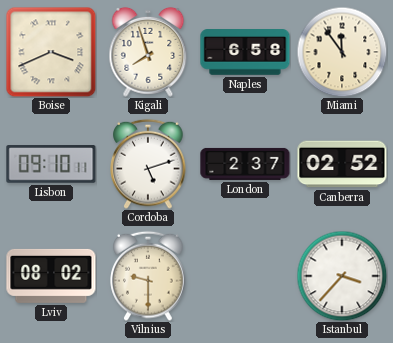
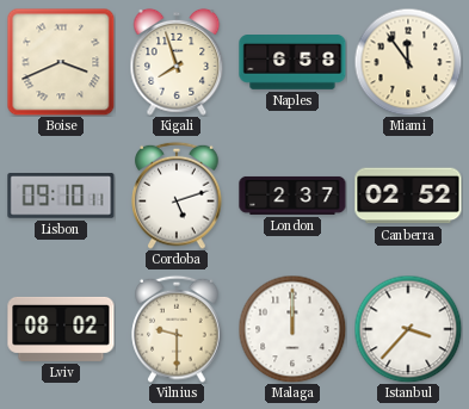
Malaga: none -> 12:00
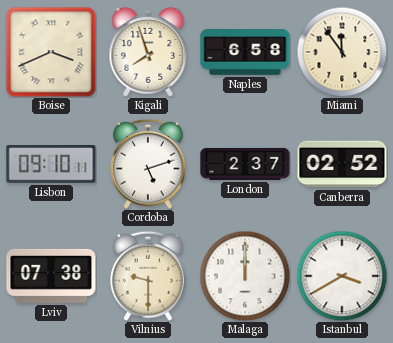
Lviv: 08:02 -> 07:38
Istanbul: 3:37 -> 3:40
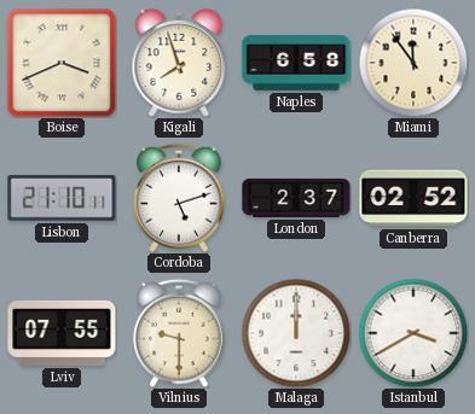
Lisbon: 09:10 -> 21:10
Lviv: 07:38 -> 07:55
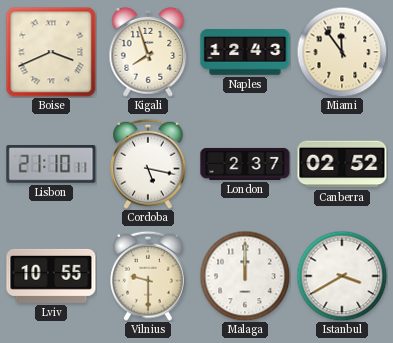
Naples: 6:58 -> 12:43
Cordoba: 5:12 -> 5:17
Lviv: 07:55 -> 10:55
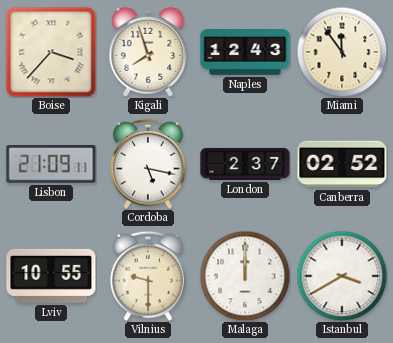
Boise: 3:41 -> 3:37
Lisbon: 21:10 -> 21:09
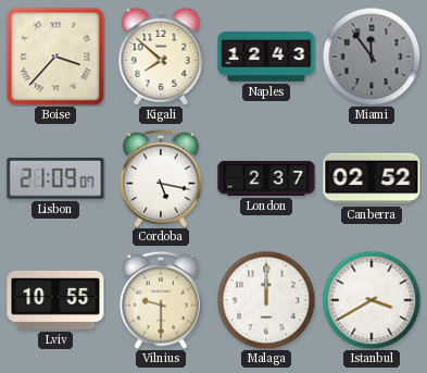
Kigali: 7:57 -> 7:52
Miami dial: cream -> grey
Lisbon: 21:09:11 -> 21:09:07
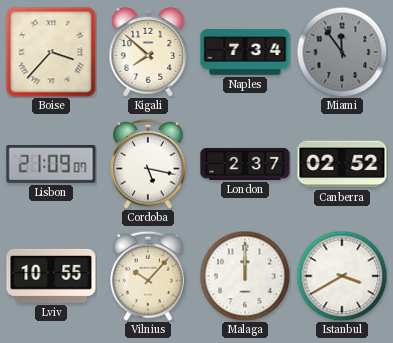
Naples: 12:43 -> 7:34
Vilnius: 9:30 -> 10:07
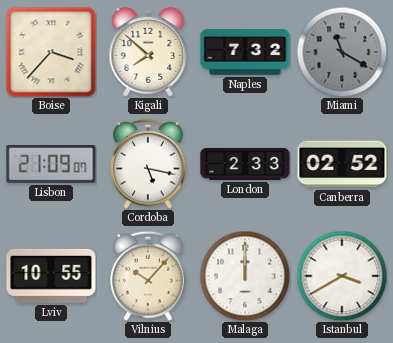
Naples: 7:34 -> 7:32
Miami: 11:54 -> 11:20
London: 2:37 -> 2:33
